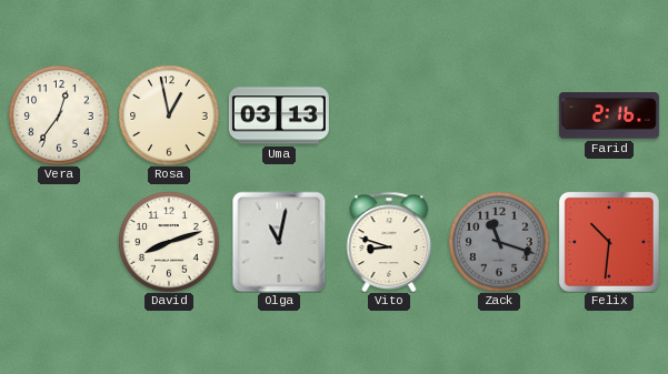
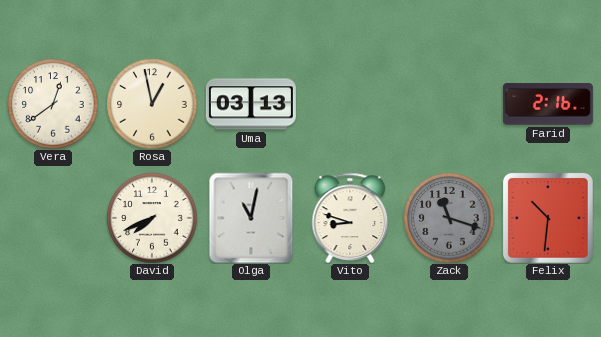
Vera: 12:36 -> 12:39
David: 8:12 -> 7:41
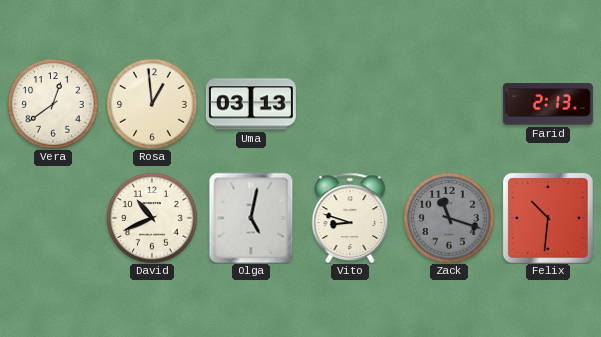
Rosa: 12:58 -> 12:59
Farid: 2:16 -> 2:13
David: 7:41 -> 10:41
Olga: 11:02 -> 5:02
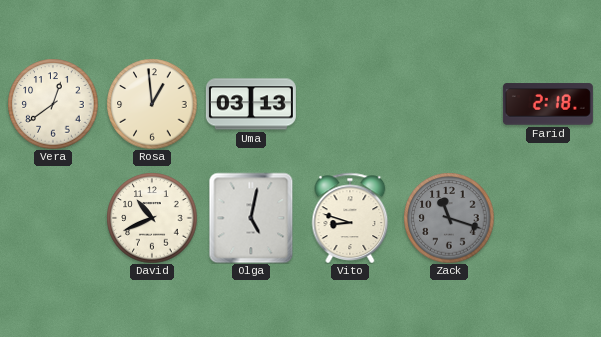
Farid: 2:13 -> 2:18
Felix: 10:31 -> none
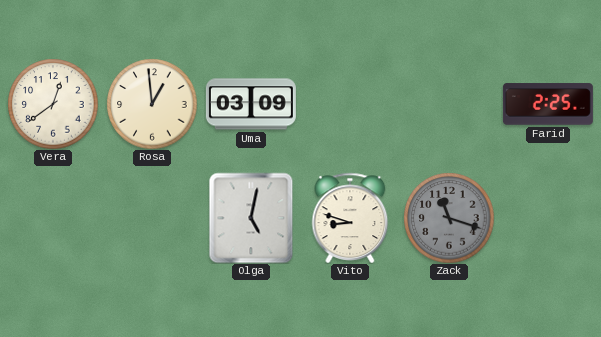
Uma: 03:13 -> 03:09
Farid: 2:18 -> 2:25
David: 10:41 -> none
